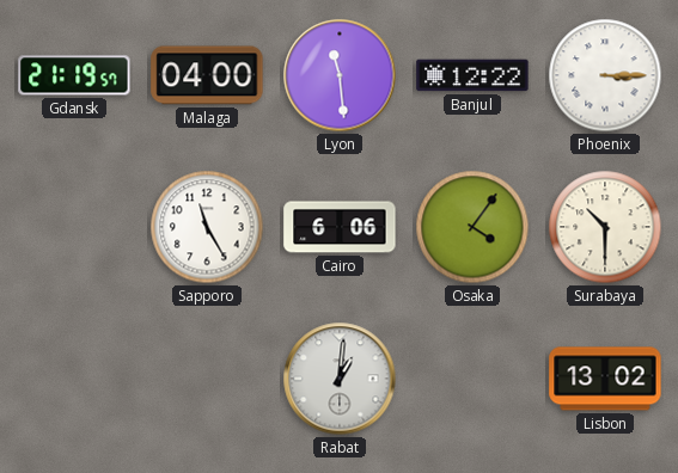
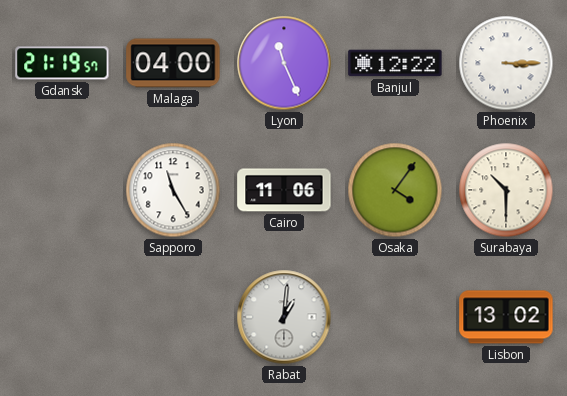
Lyon: 11:29 -> 11:26
Cairo: 6:06 -> 11:06
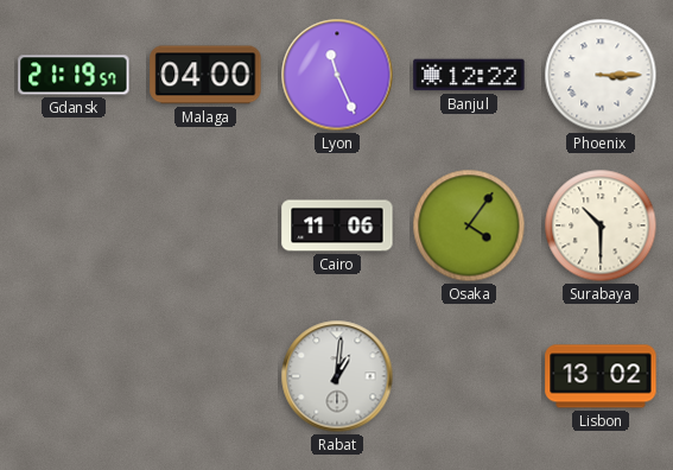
Sapporo: 11:25 -> none
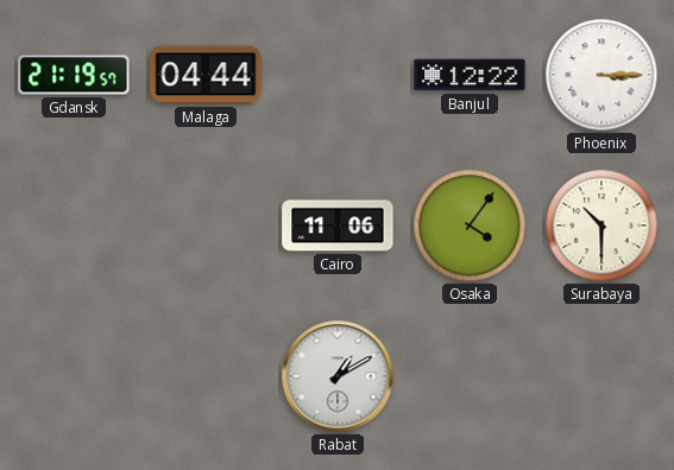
Malaga: 04:00 -> 04:44
Lyon: 11:26 -> none
Rabat: 1:01 -> 1:10
Lisbon: 13:02 -> none
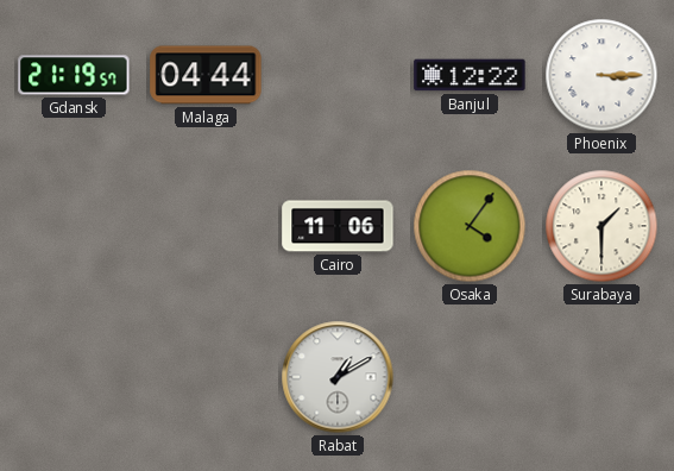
Surabaya: 10:30 -> 1:30
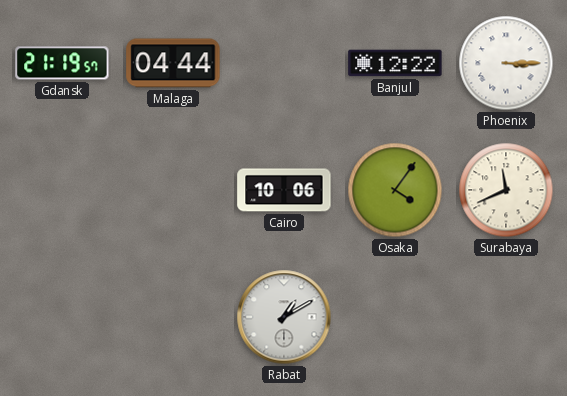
Cairo: 11:06 -> 10:06
Surabaya: 1:30 -> 11:41
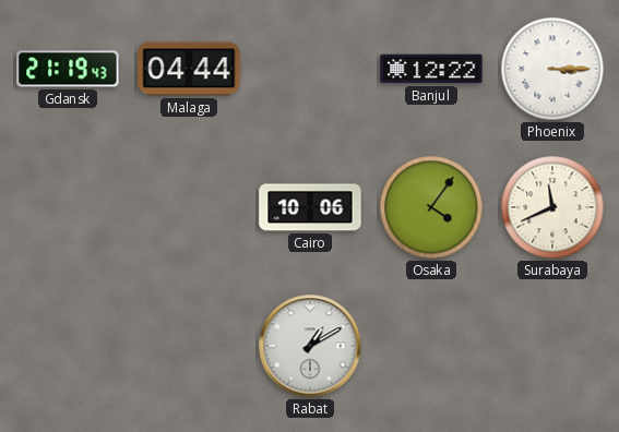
Gdansk: 21:19:57 -> 21:19:43
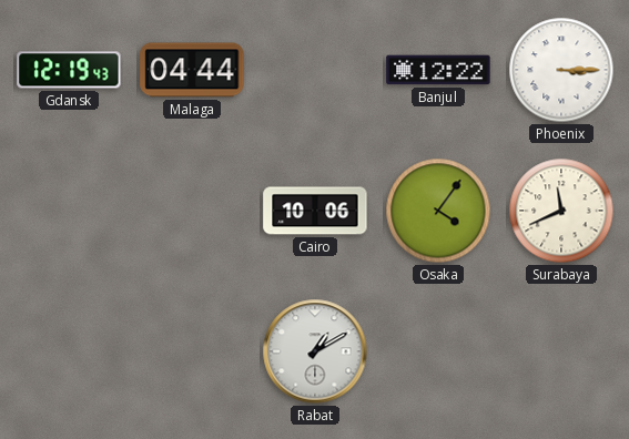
Gdansk: 21:19 -> 12:19
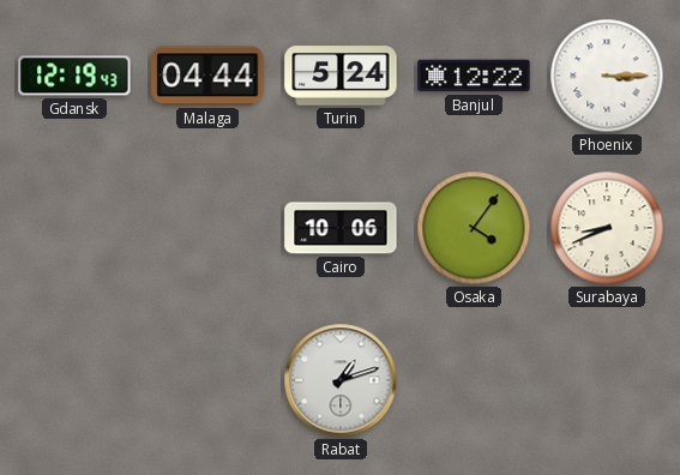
Turin: none -> 5:24
Surabaya: 11:41 -> 8:41
Rabat: 1:10 -> 1:12
